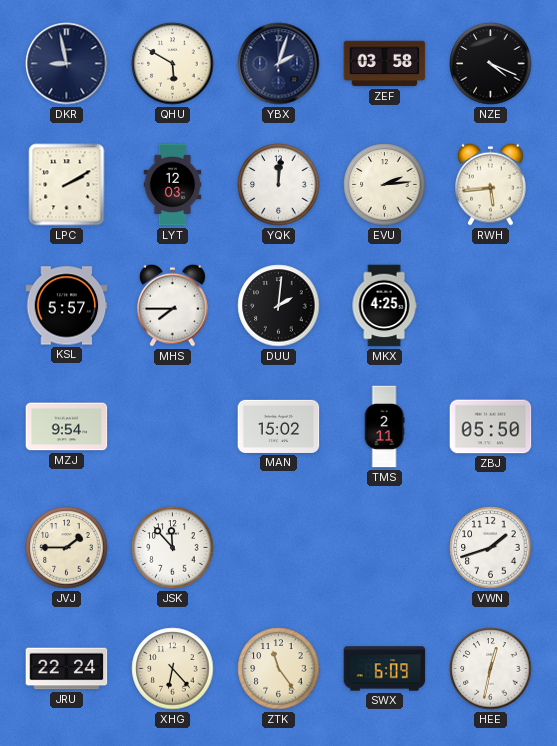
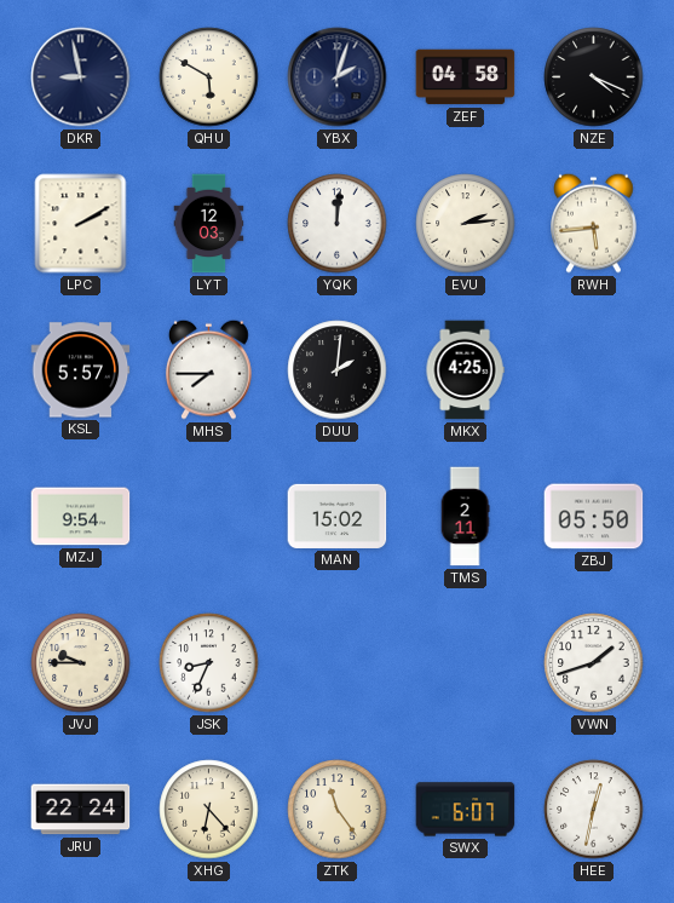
ZEF: 03:58 -> 04:58
JVJ: 1:45 -> 9:45
JSK: 11:53 -> 8:34
SWX: 6:09 -> 6:07
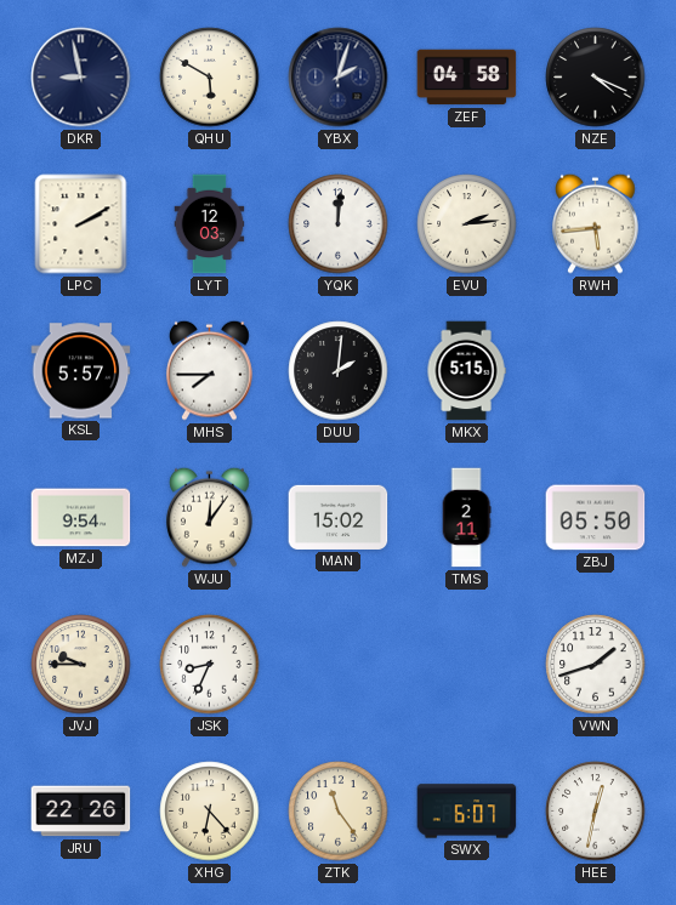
MKX: 4:25 -> 5:15
WJU: none -> 12:06
JRU: 22:24 -> 22:26
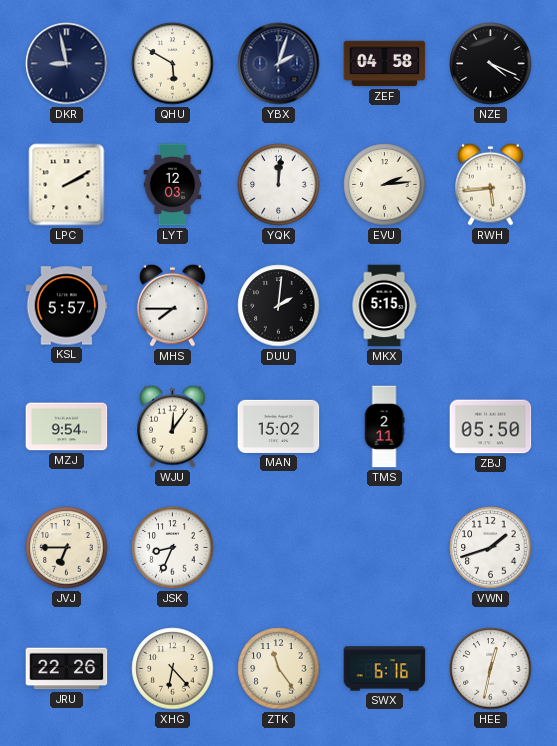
JVJ: 9:45 -> 6:45
SWX: 6:07 -> 6:16
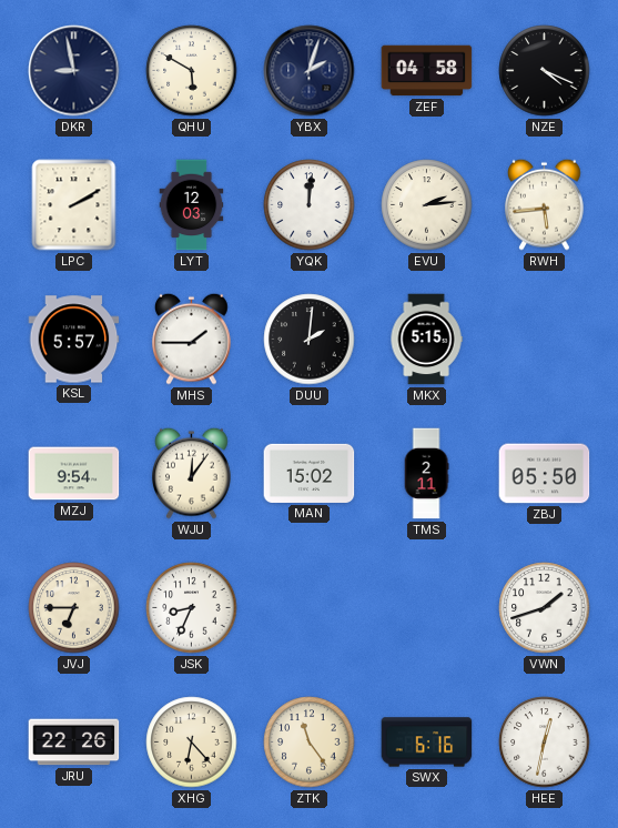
MHS: 7:45 -> 1:45
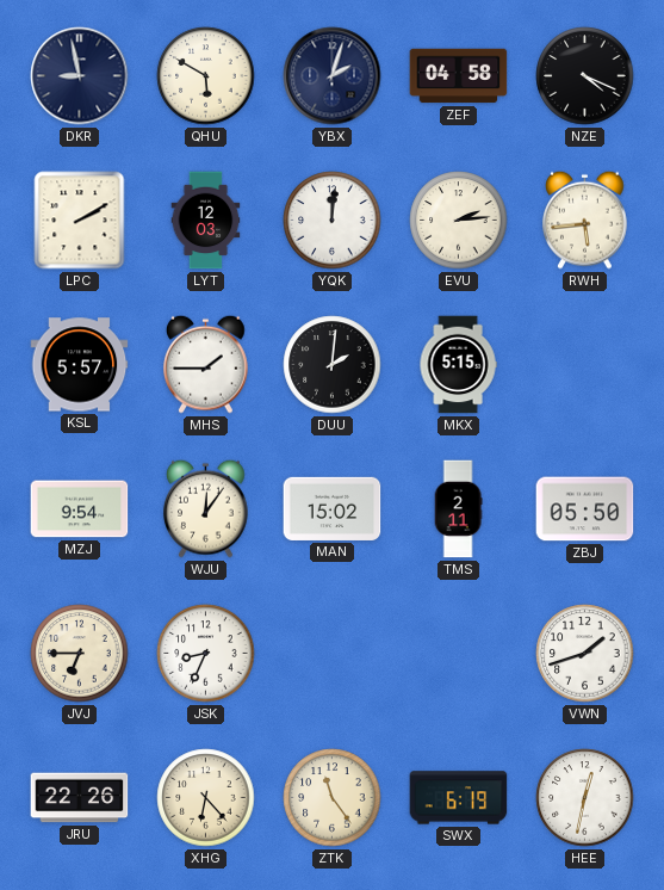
SWX: 6:16 -> 6:19
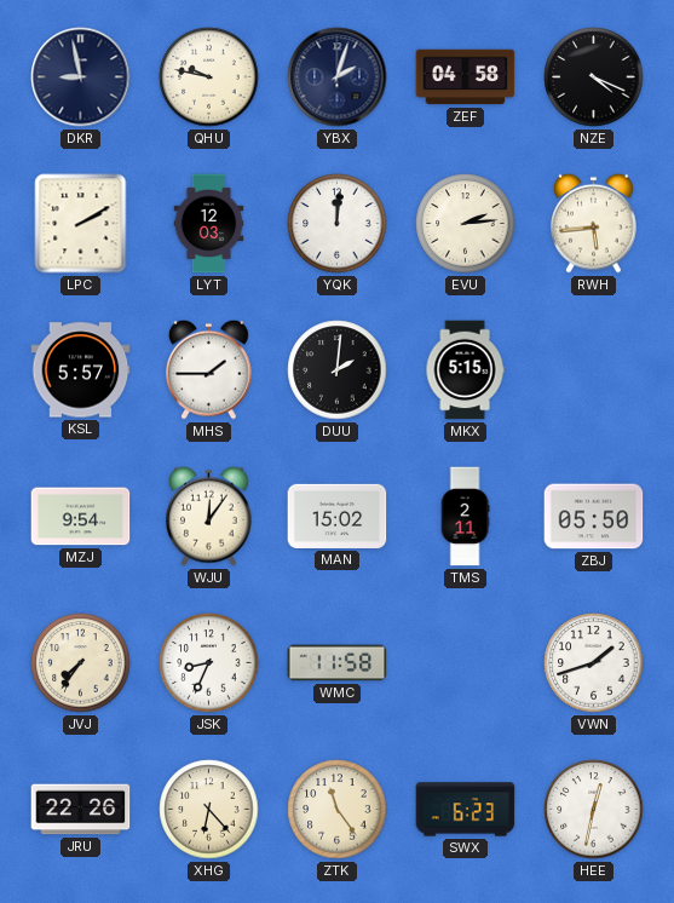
QHU: 5:50 -> 9:47
JVJ: 6:45 -> 7:36
WMC: none -> 11:58
SWX: 6:19 -> 6:23
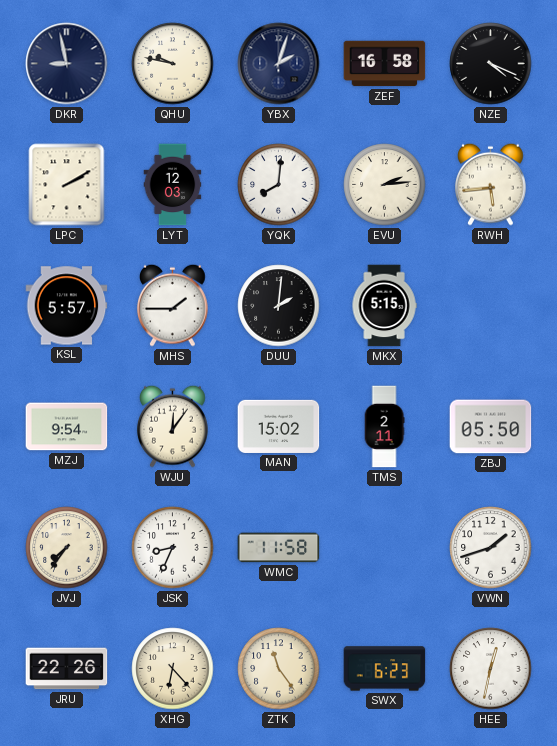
ZEF: 04:58 -> 16:58
YQK: 12:01 -> 8:01
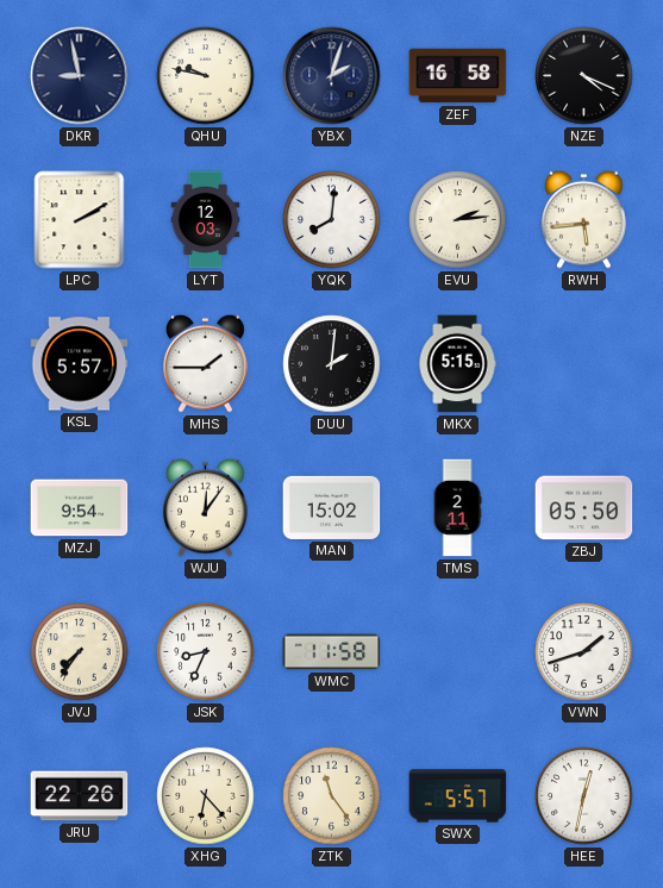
SWX: 6:23 -> 5:57
